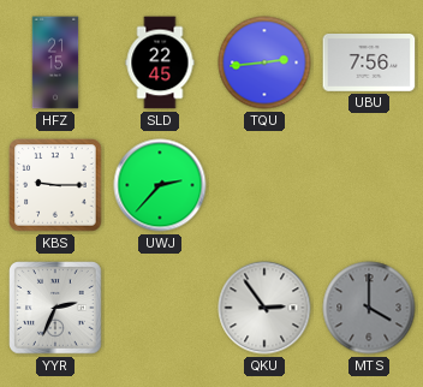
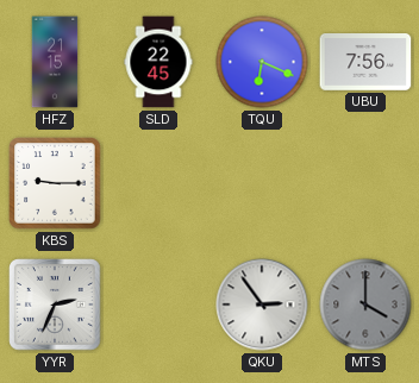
TQU: 2:44 -> 6:19
UWJ: 2:37 -> none
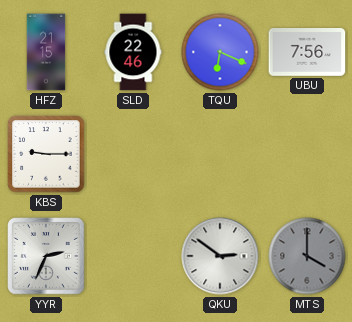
SLD: 22:45 -> 22:46
QKU: 2:54 -> 2:51
